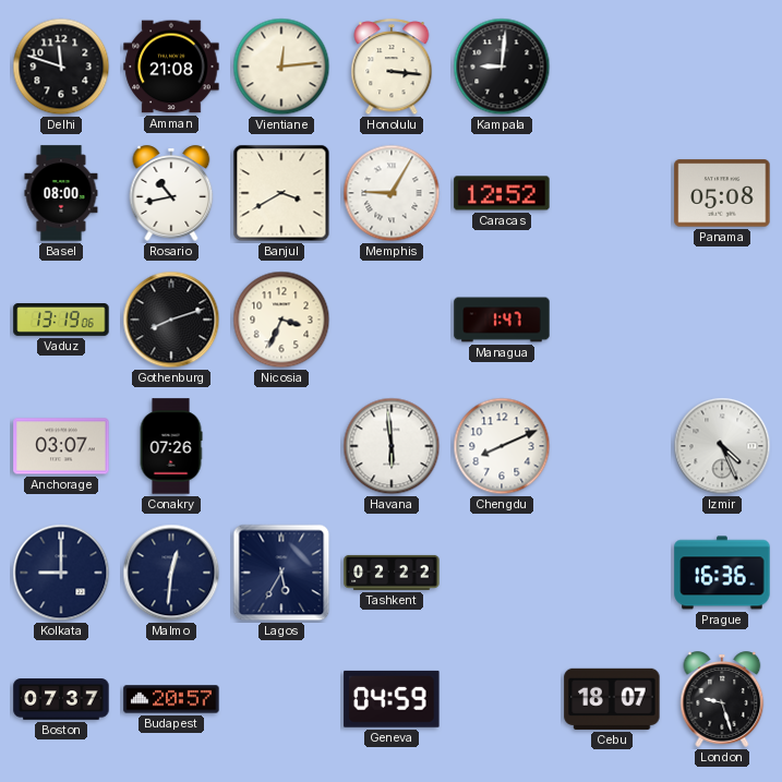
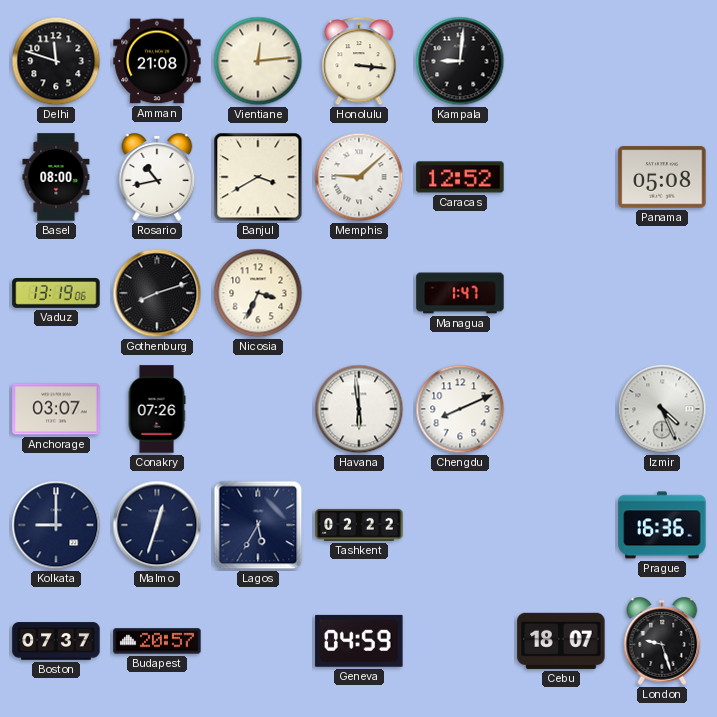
Memphis: 9:05 -> 9:08
Malmo: 12:31 -> 12:33
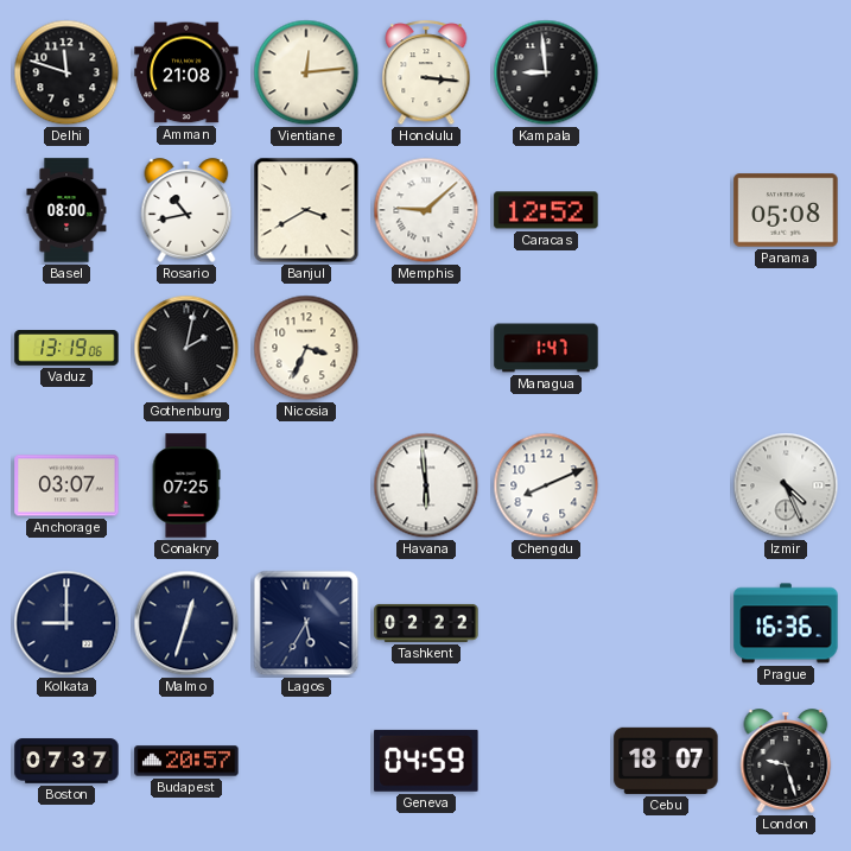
Kampala: 9:01 -> 8:59
Gothenburg: 8:12 -> 2:02
Conakry: 07:26 -> 07:25
